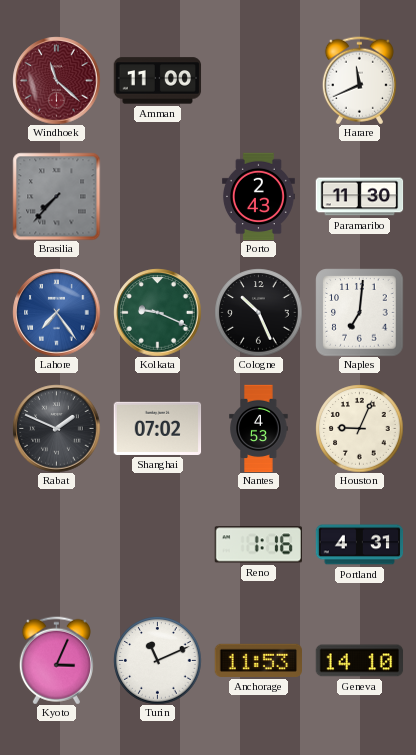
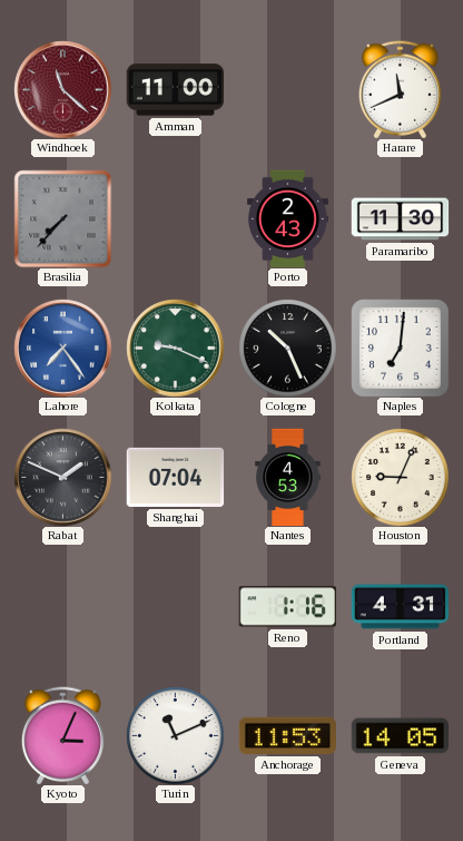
Shanghai: 07:02 -> 07:04
Geneva: 14:10 -> 14:05
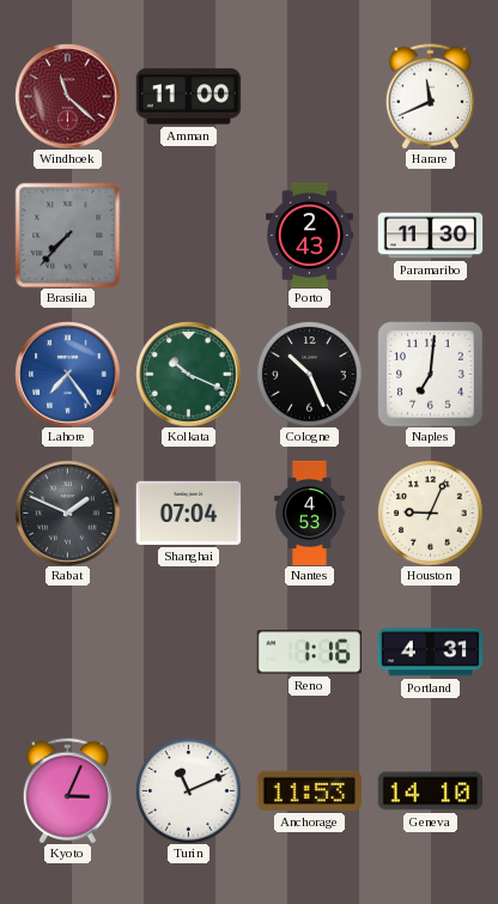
Kolkata: 9:19 -> 10:19
Geneva: 14:05 -> 14:10
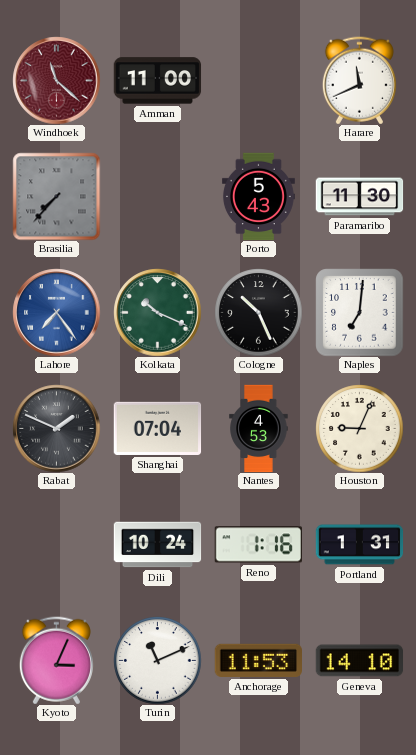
Porto: 2:43 -> 5:43
Dili: none -> 10:24
Portland: 4:31 -> 1:31
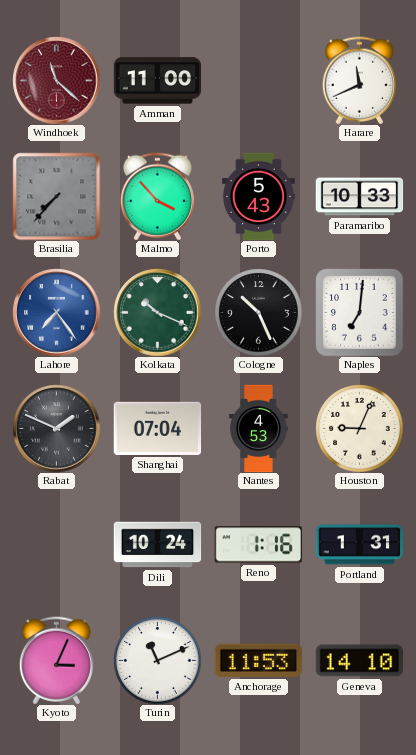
Malmo: none -> 3:53
Paramaribo: 11:30 -> 10:33
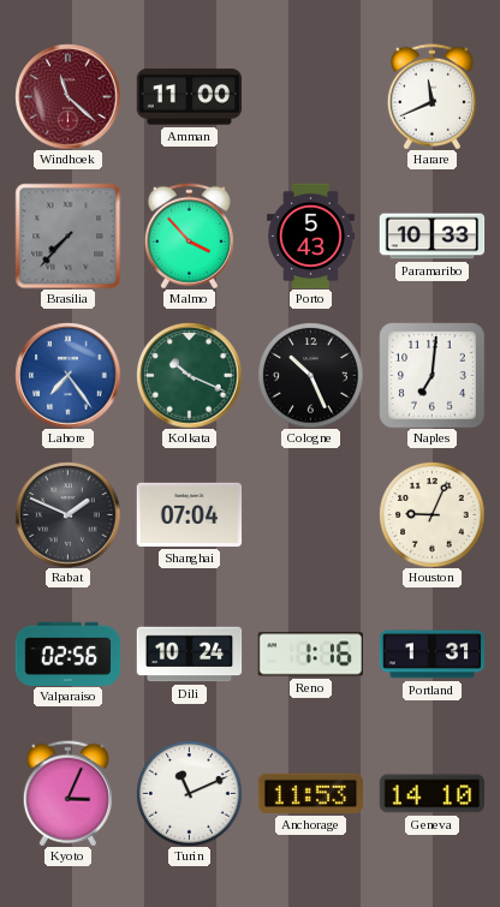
Nantes: 4:53 -> none
Valparaiso: none -> 02:56
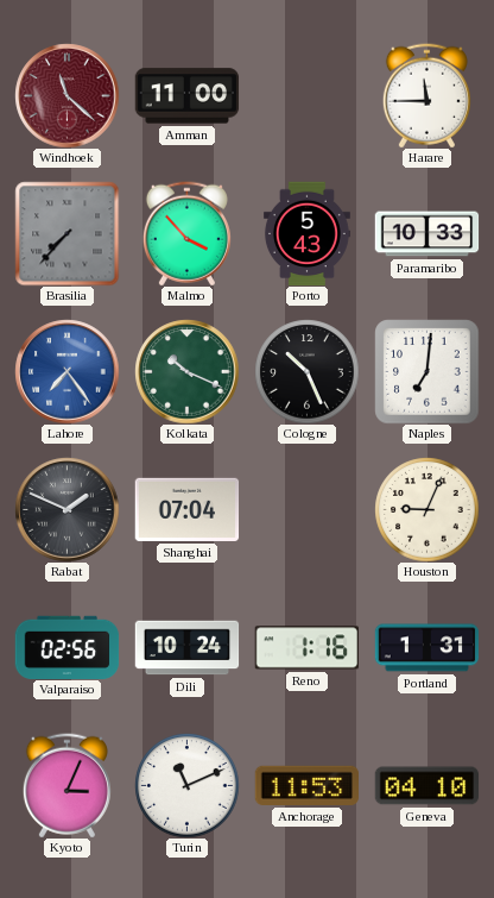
Harare: 11:41 -> 11:45
Geneva: 14:10 -> 04:10
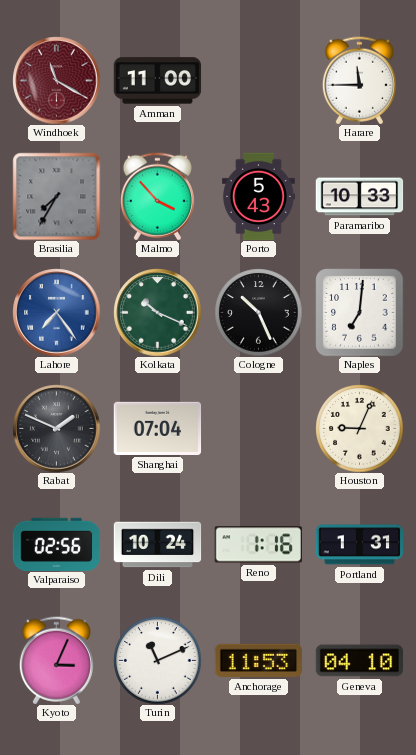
Windhoek: 11:22 -> 11:20
Brasilia: 7:37 -> 7:35
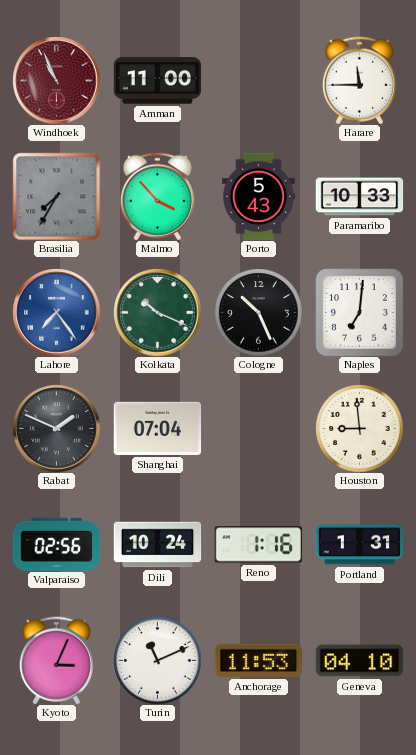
Windhoek: 11:20 -> 10:56
Houston: 9:04 -> 8:59
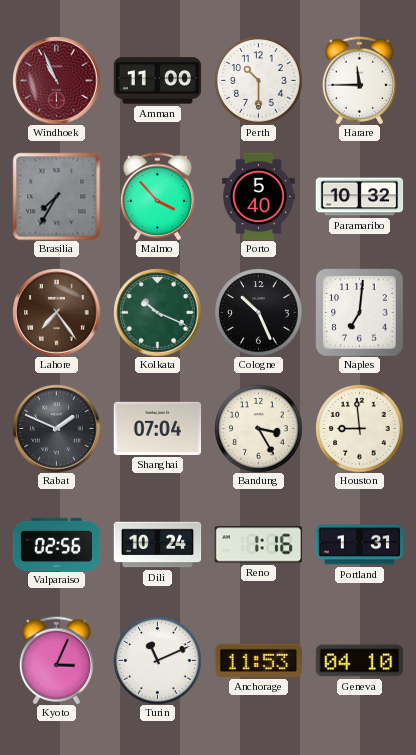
Perth: none -> 10:30
Porto: 5:43 -> 5:40
Paramaribo: 10:33 -> 10:32
Lahore dial: blue -> brown
Bandung: none -> 3:25
